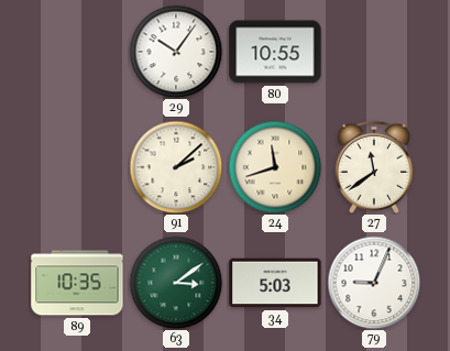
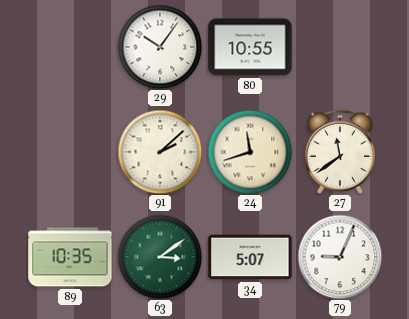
34: 5:03 -> 5:07
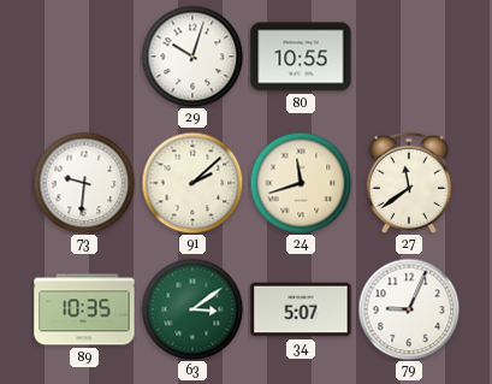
29: 10:06 -> 10:03
73: none -> 9:31
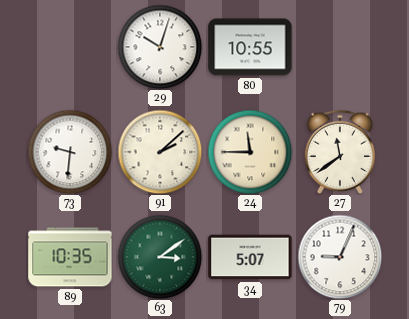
24: 11:42 -> 11:45
